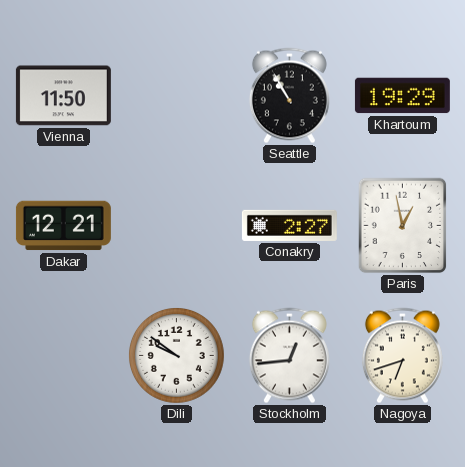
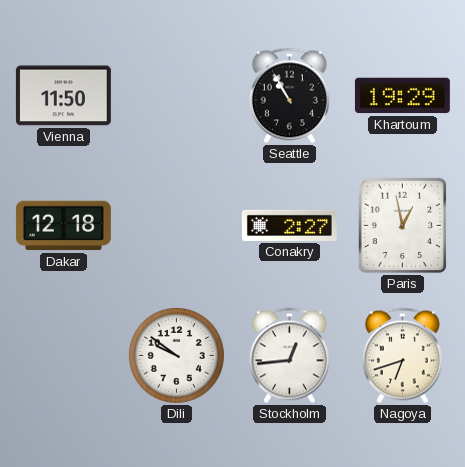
Dakar: 12:21 -> 12:18
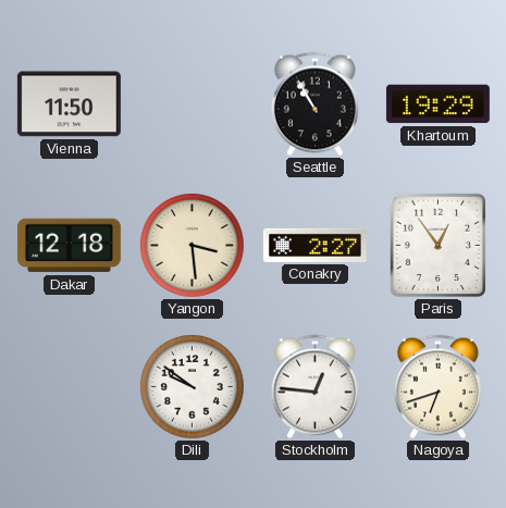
Yangon: none -> 3:29
Paris: 12:58 -> 12:54
Stockholm: 12:44 -> 12:46
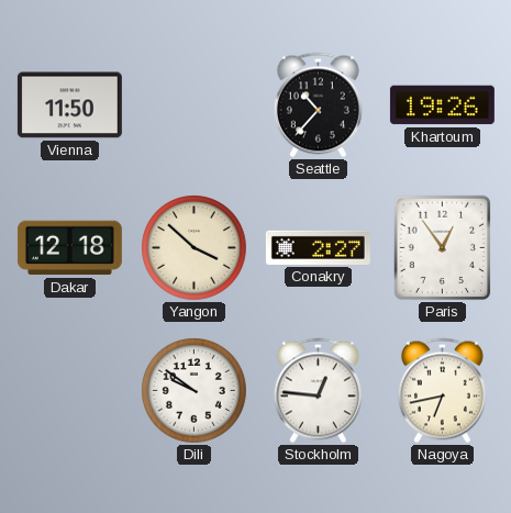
Seattle: 10:55 -> 10:37
Khartoum: 19:29 -> 19:26
Yangon: 3:29 -> 3:52
Nagoya: 6:42 -> 6:43
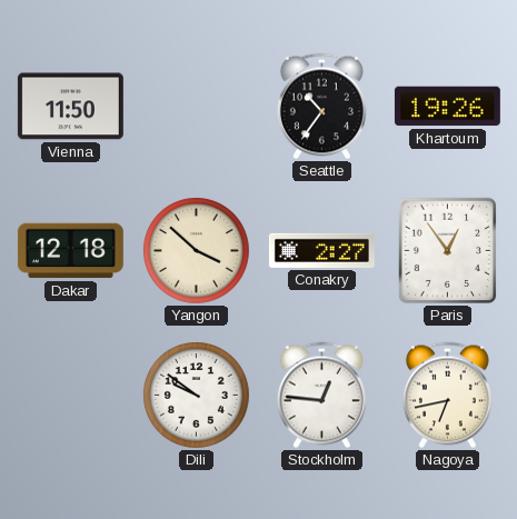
Seattle: 10:37 -> 10:36
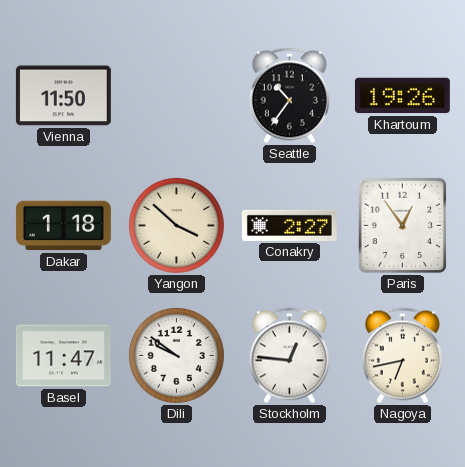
Dakar: 12:18 -> 1:18
Basel: none -> 11:47
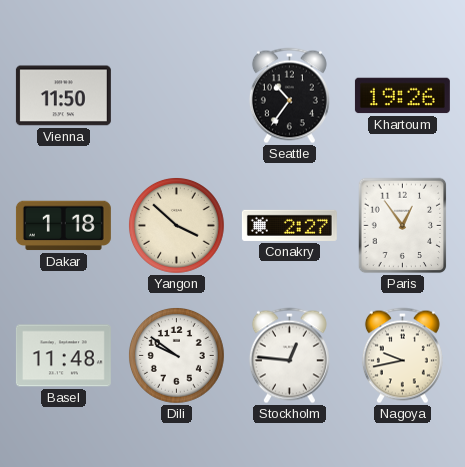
Basel: 11:47 -> 11:48
Nagoya: 6:43 -> 9:43
